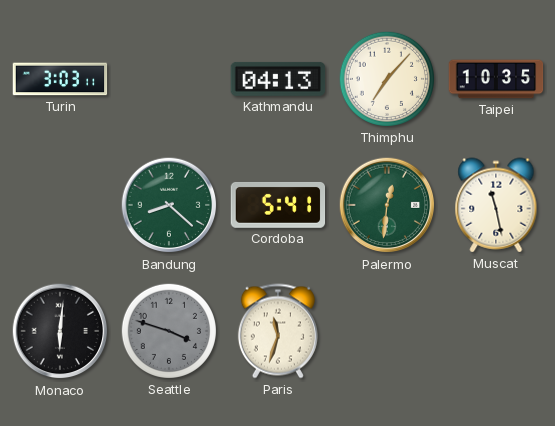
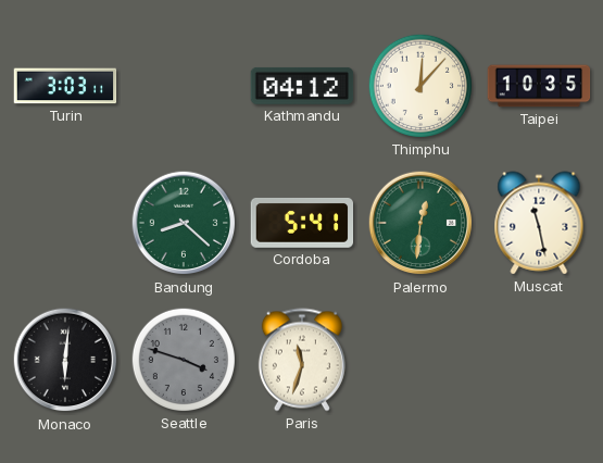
Kathmandu: 04:13 -> 04:12
Thimphu: 7:07 -> 12:07
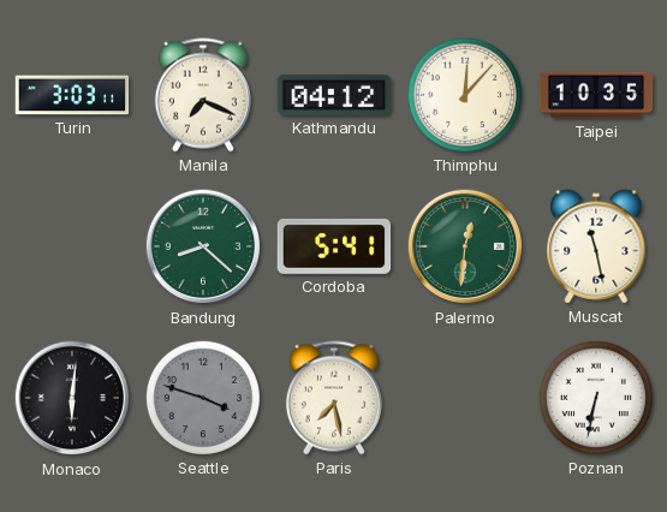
Manila: none -> 7:19
Paris: 11:33 -> 7:28
Poznan: none -> 6:32
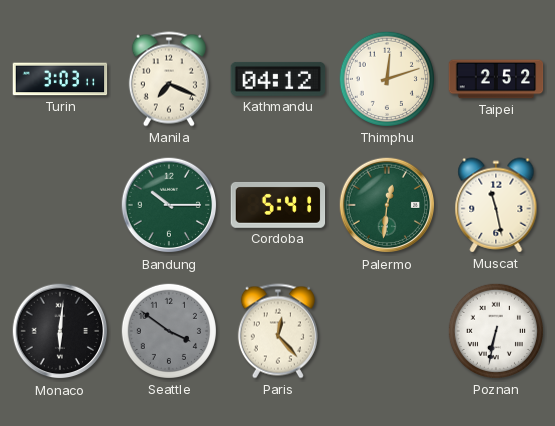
Thimphu: 12:07 -> 12:12
Taipei: 10:35 -> 2:52
Bandung: 8:22 -> 10:15
Seattle: 3:48 -> 3:51
Paris: 7:28 -> 12:23
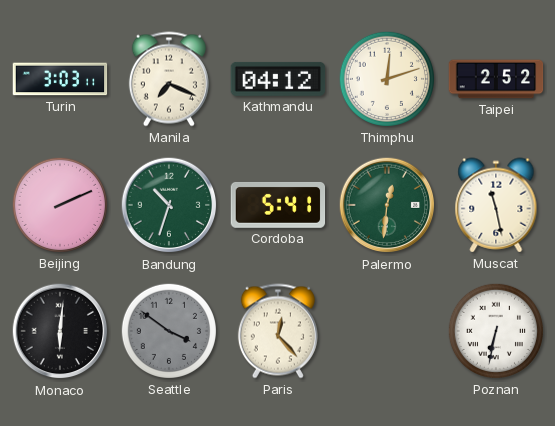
Beijing: none -> 2:11
Bandung: 10:15 -> 10:33
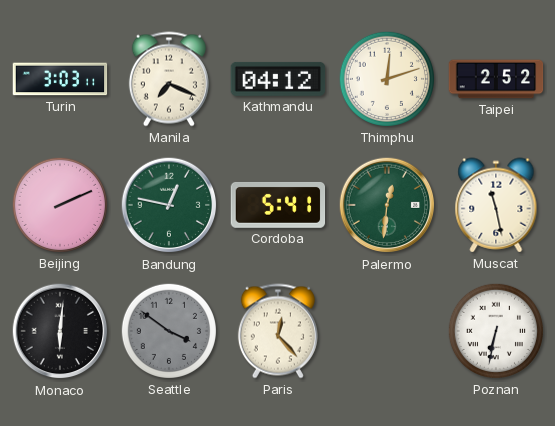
Bandung: 10:33 -> 12:47
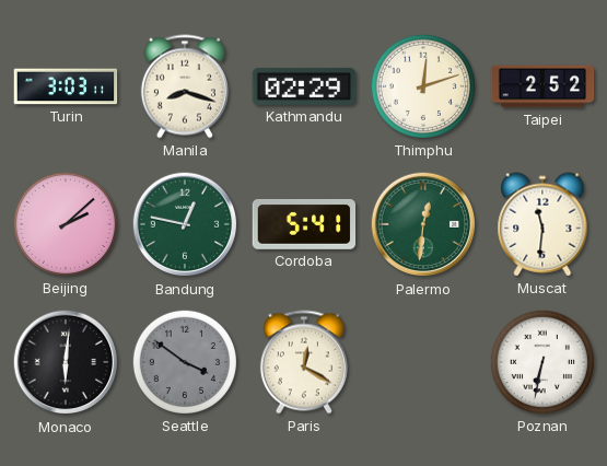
Manila: 7:19 -> 8:18
Kathmandu: 04:12 -> 02:29
Beijing: 2:11 -> 2:08
Muscat: 11:28 -> 11:31
Paris: 12:23 -> 12:20
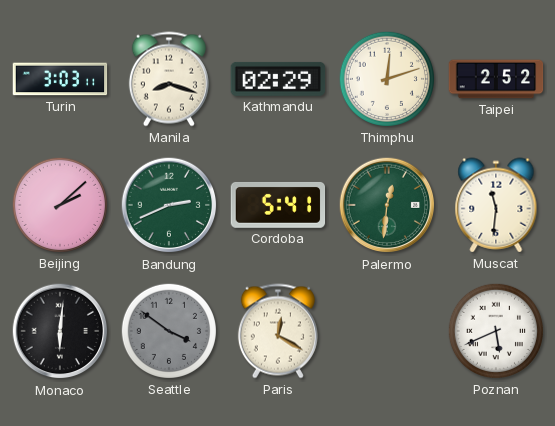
Bandung: 12:47 -> 2:41
Poznan: 6:32 -> 5:41
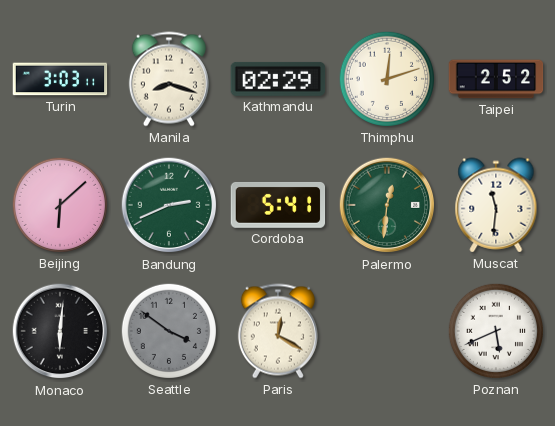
Beijing: 2:08 -> 6:08
